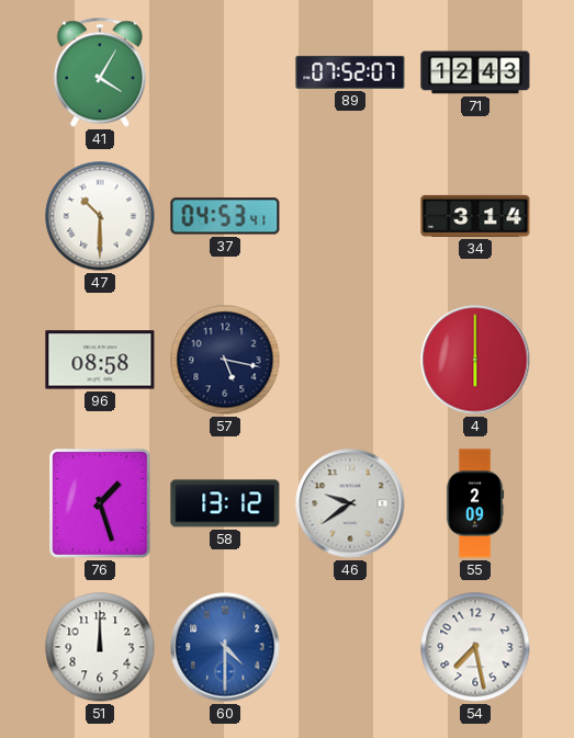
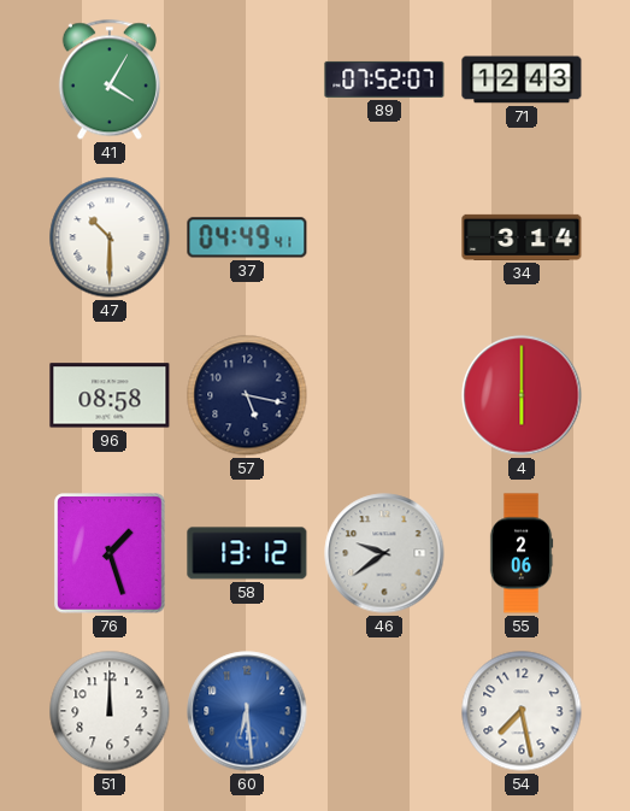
37: 04:53 -> 04:49
55: 2:09 -> 2:06
60: 4:30 -> 6:29
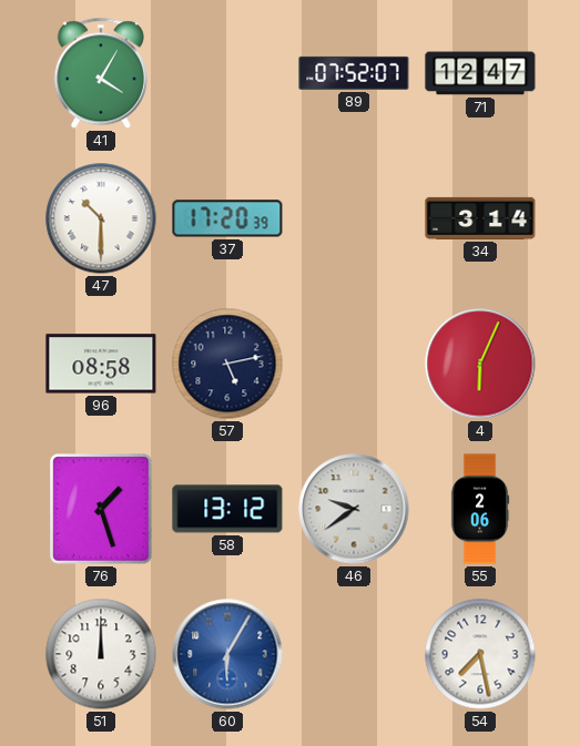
71: 12:43 -> 12:47
37: 04:49 -> 17:20
57: 5:17 -> 5:13
4: 6:00 -> 6:04
60: 6:29 -> 6:05
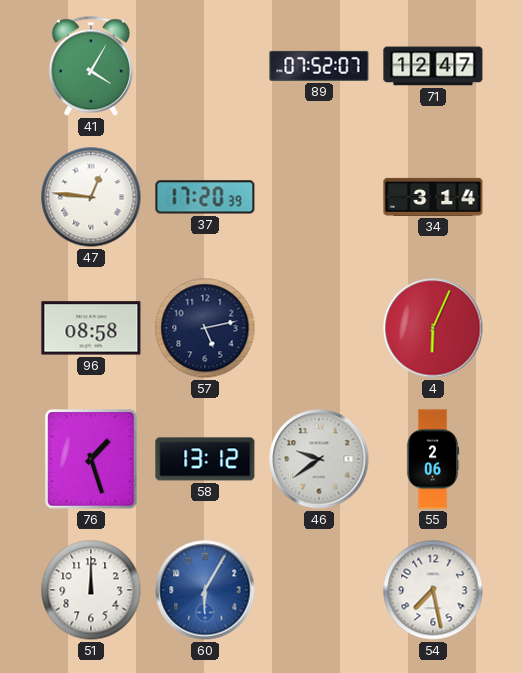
47: 10:30 -> 12:46
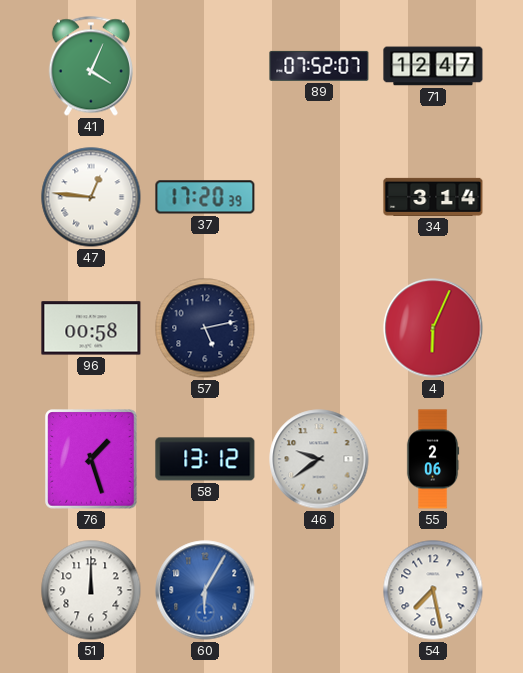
41: 4:05 -> 4:04
96: 08:58 -> 00:58
